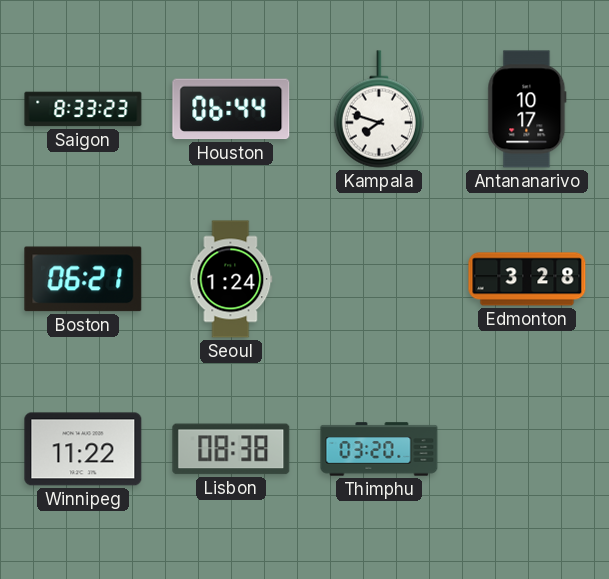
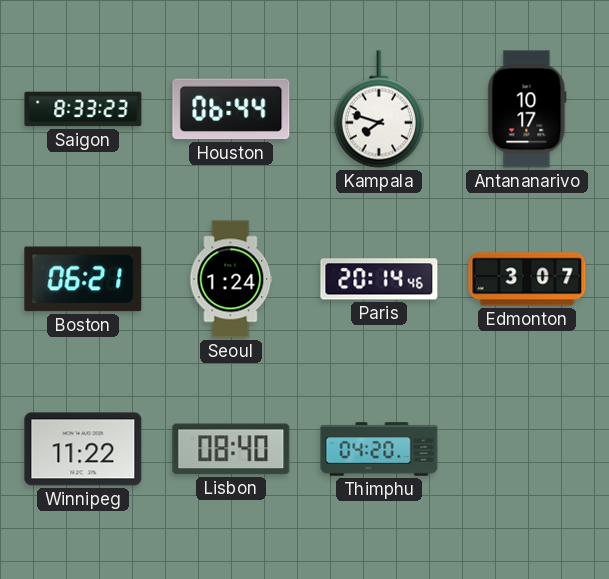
Paris: none -> 20:14
Edmonton: 3:28 -> 3:07
Lisbon: 08:38 -> 08:40
Thimphu: 03:20 -> 04:20
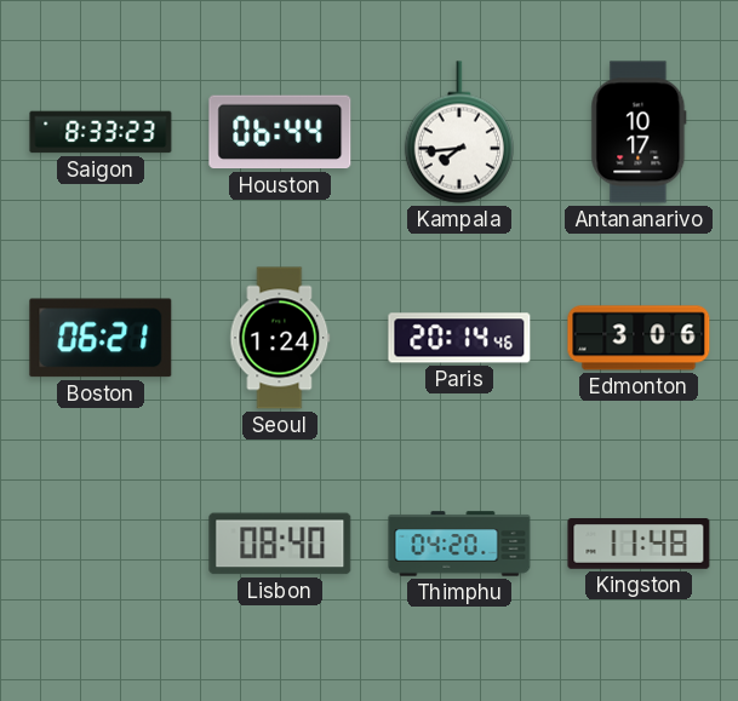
Kampala: 7:48 -> 7:44
Edmonton: 3:07 -> 3:06
Winnipeg: 11:22 -> none
Kingston: none -> 11:48
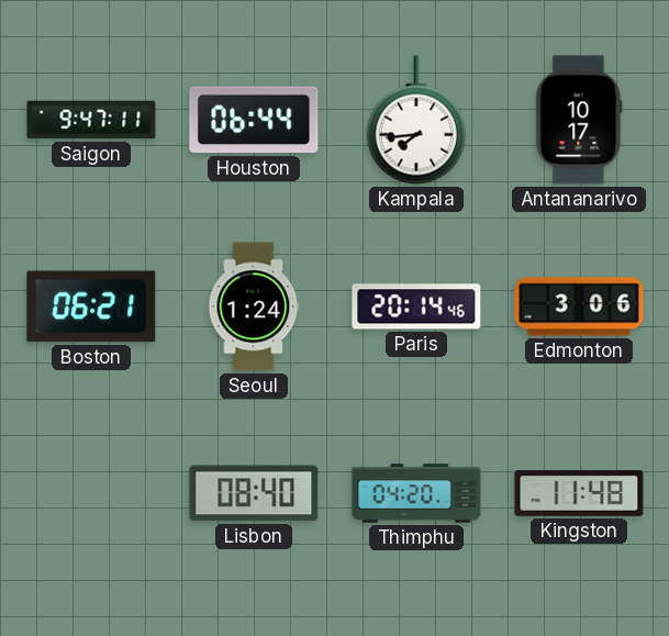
Saigon: 8:33 -> 9:47
